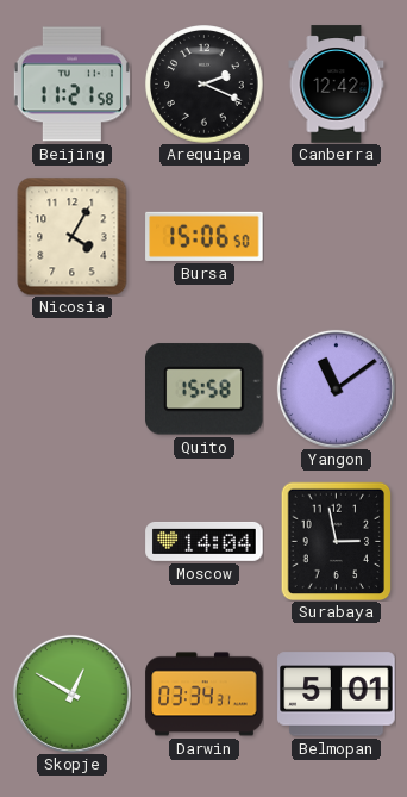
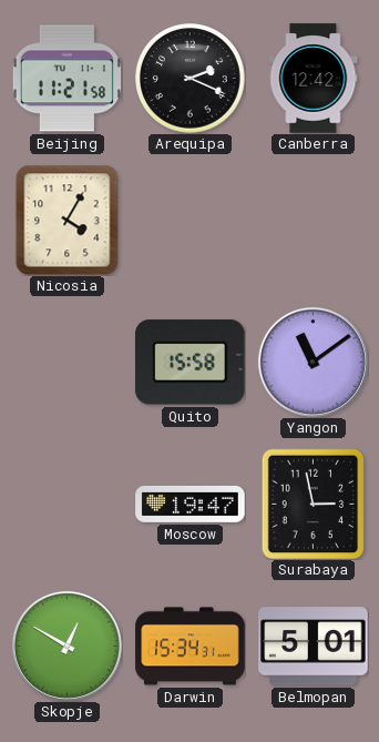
Bursa: 15:06 -> none
Moscow: 14:04 -> 19:47
Darwin: 03:34 -> 15:34
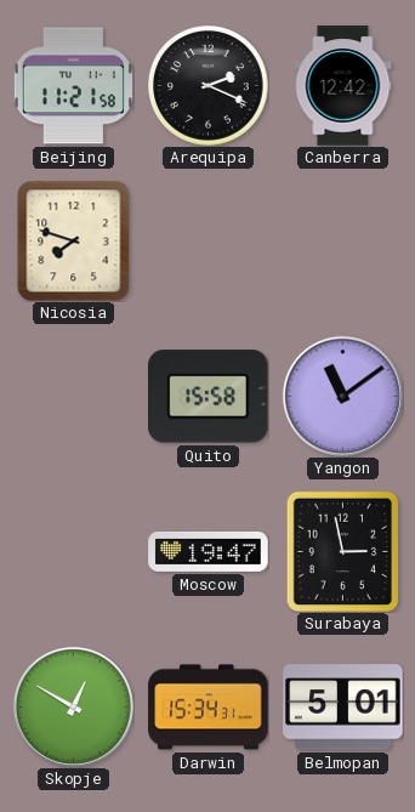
Nicosia: 4:05 -> 7:48
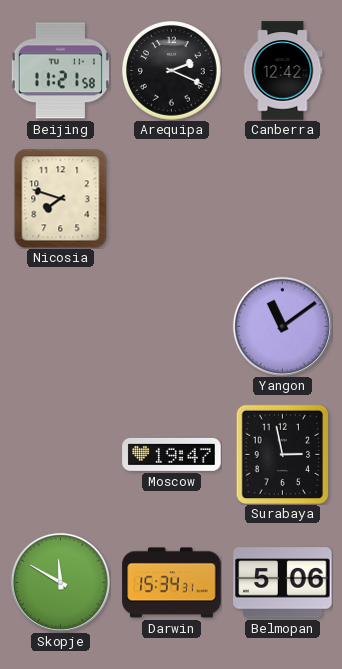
Quito: 15:58 -> none
Skopje: 12:50 -> 11:50
Belmopan: 5:01 -> 5:06
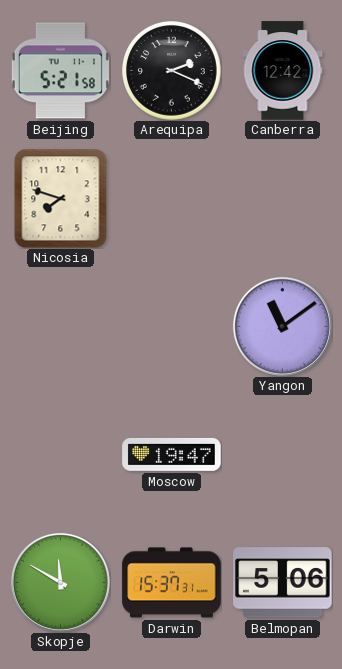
Beijing: 11:21 -> 5:21
Surabaya: 2:58 -> none
Darwin: 15:34 -> 15:37
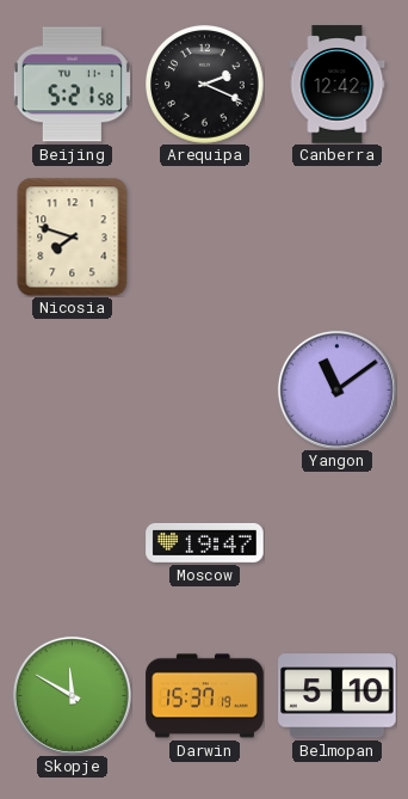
Darwin: 15:37:31 -> 15:37:19
Belmopan: 5:06 -> 5:10
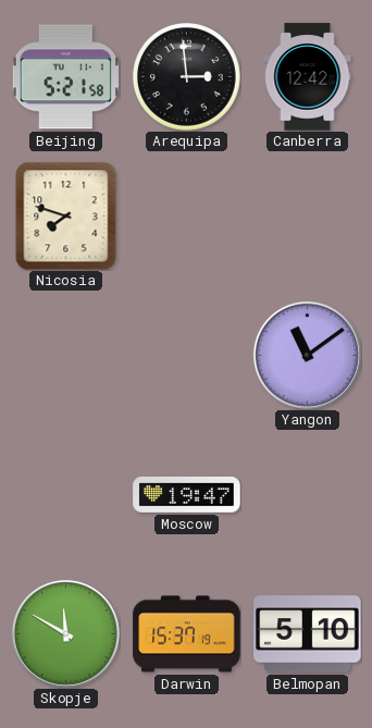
Arequipa: 2:19 -> 2:59
